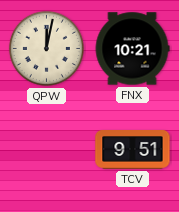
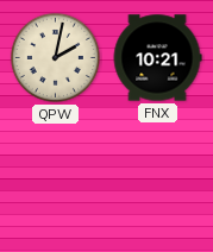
QPW: 12:02 -> 2:02
TCV: 9:51 -> none
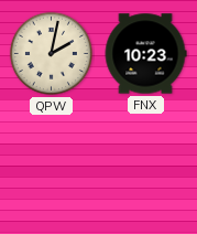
FNX: 10:21 -> 10:23
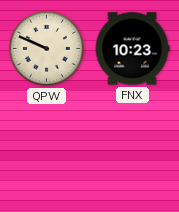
QPW: 2:02 -> 9:49
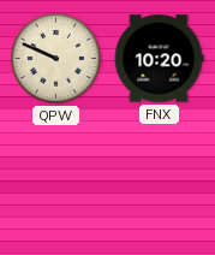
FNX: 10:23 -> 10:20
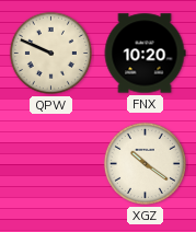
XGZ: none -> 10:21
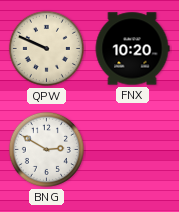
BNG: none -> 2:50
XGZ: 10:21 -> none
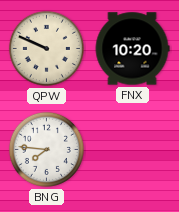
BNG: 2:50 -> 7:46
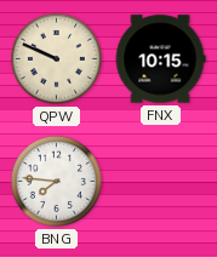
FNX: 10:20 -> 10:15
